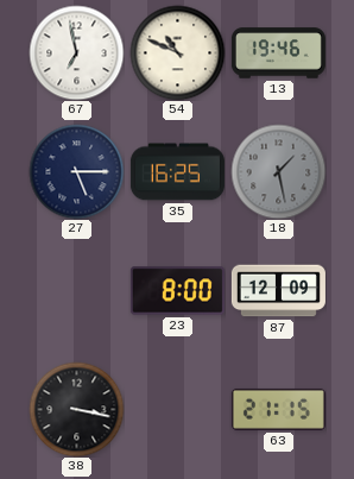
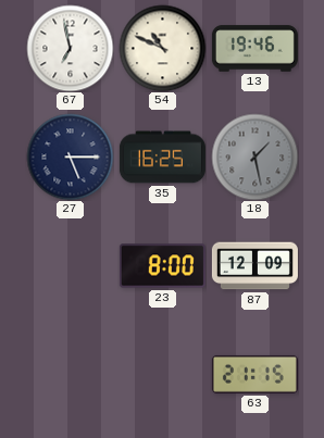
38: 3:17 -> none
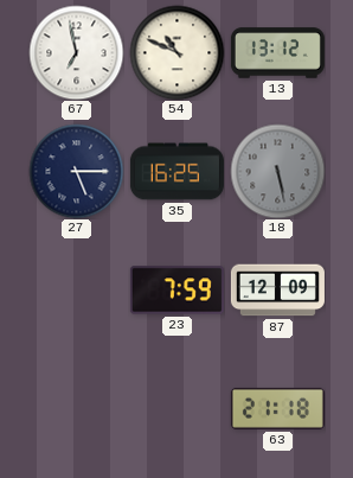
13: 19:46 -> 13:12
18: 1:28 -> 5:28
23: 8:00 -> 7:59
63: 21:15 -> 21:18
